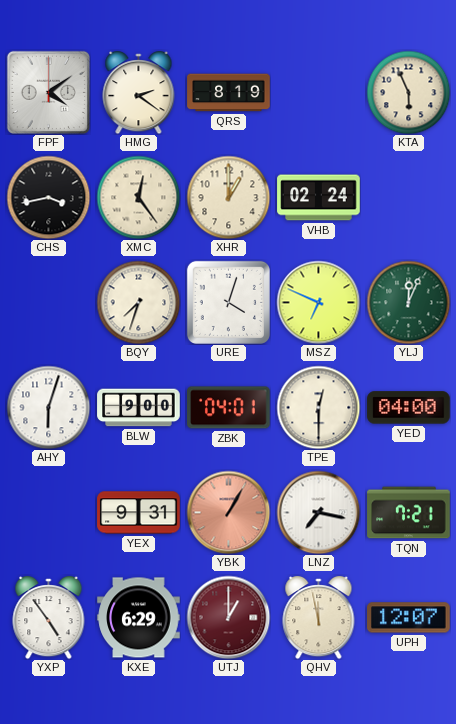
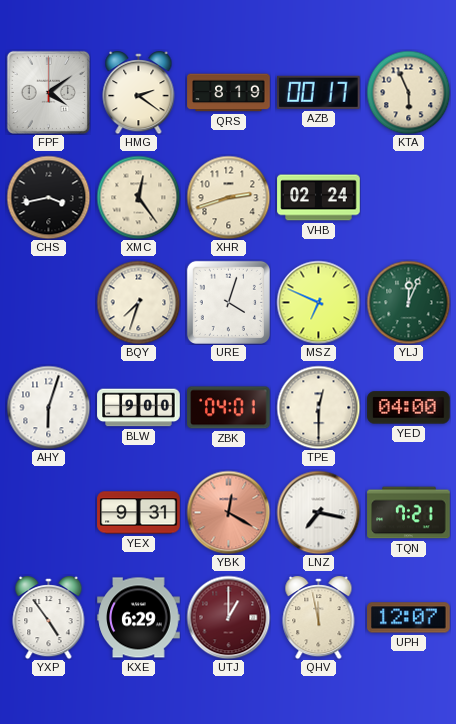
AZB: none -> 00:17
XHR: 1:00 -> 2:42
YBK: 1:05 -> 12:20
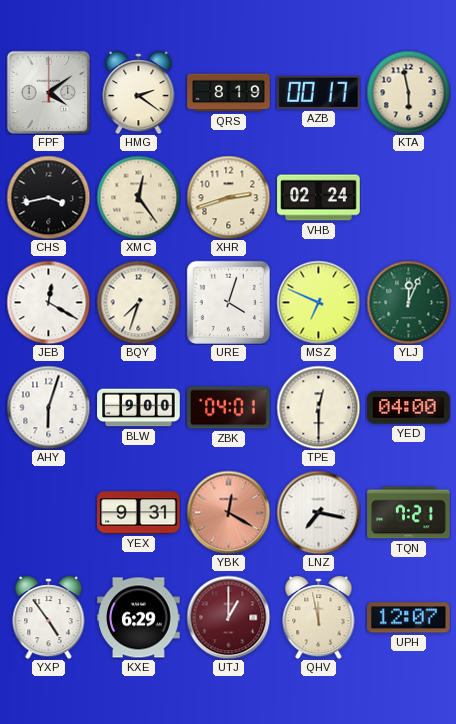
KTA: 5:56 -> 5:58
JEB: none -> 12:20
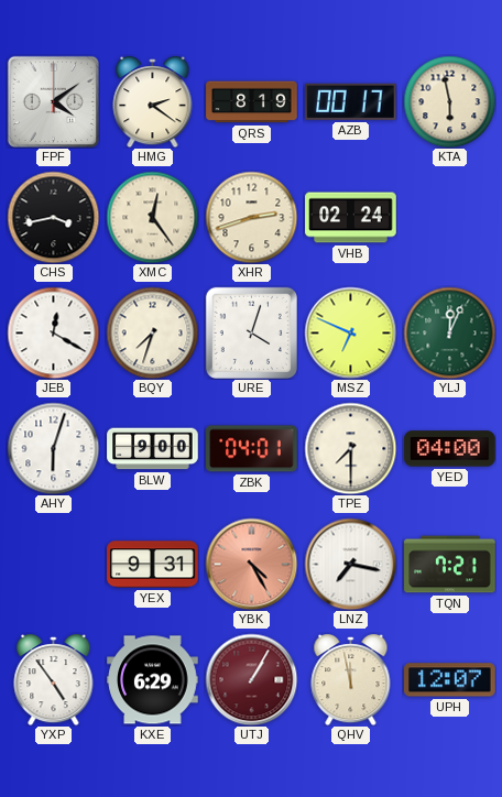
TPE: 12:30 -> 7:30
YBK: 12:20 -> 4:25
UTJ: 1:00 -> 1:05
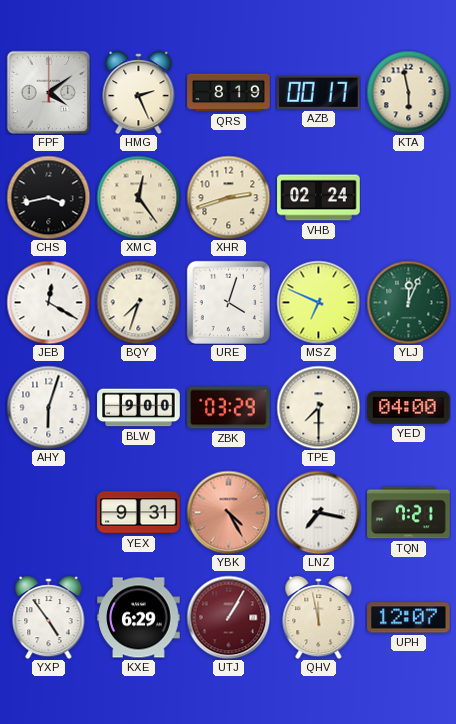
HMG: 2:21 -> 2:26
ZBK: 04:01 -> 03:29
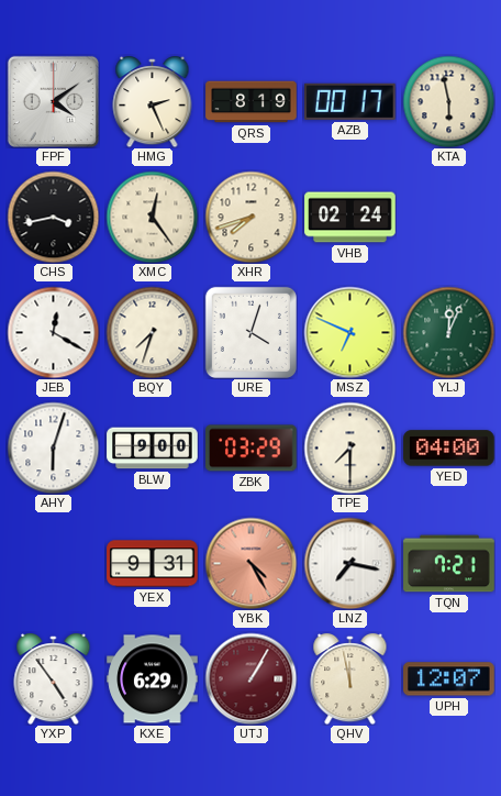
XHR: 2:42 -> 7:42
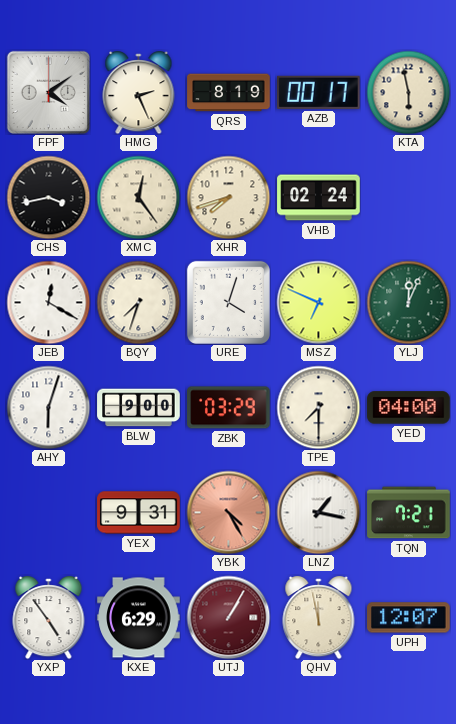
LNZ: 7:17 -> 1:17
